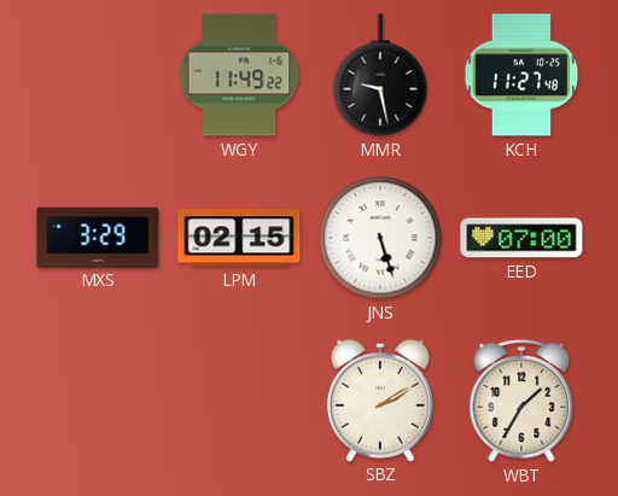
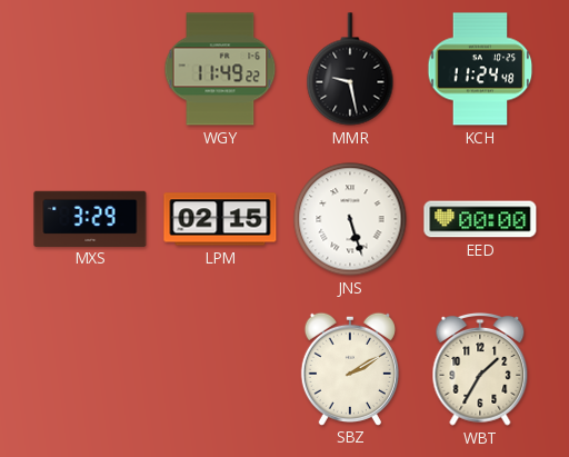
KCH: 11:27 -> 11:24
EED: 07:00 -> 00:00
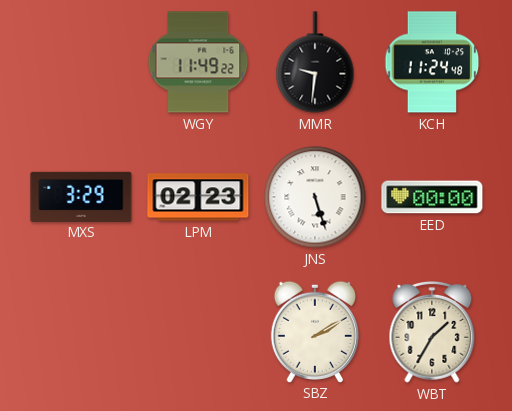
MMR: 9:28 -> 9:31
LPM: 02:15 -> 02:23
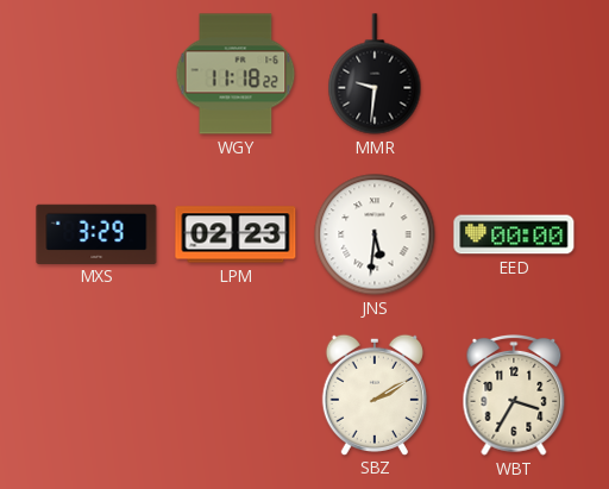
WGY: 11:49 -> 11:18
KCH: 11:24 -> none
JNS: 5:27 -> 5:31
WBT: 1:35 -> 3:35
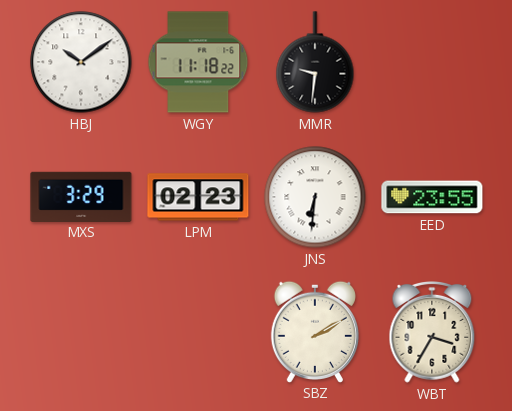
HBJ: none -> 10:09
JNS: 5:31 -> 6:31
EED: 00:00 -> 23:55
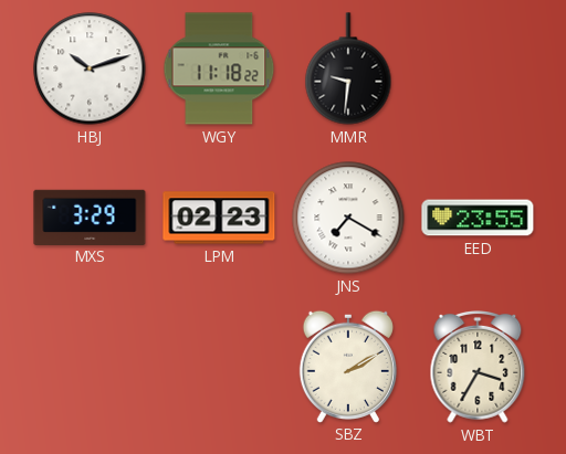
HBJ: 10:09 -> 10:12
JNS: 6:31 -> 7:20
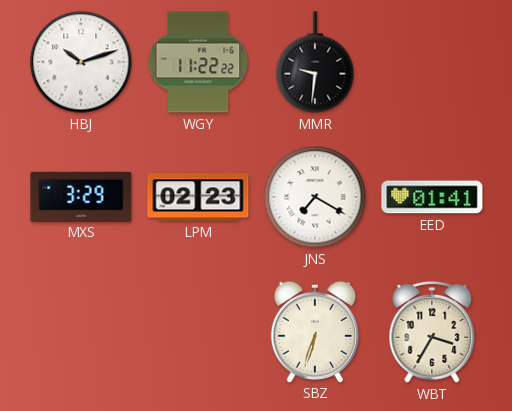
WGY: 11:18 -> 11:22
EED: 23:55 -> 01:41
SBZ: 2:10 -> 6:33
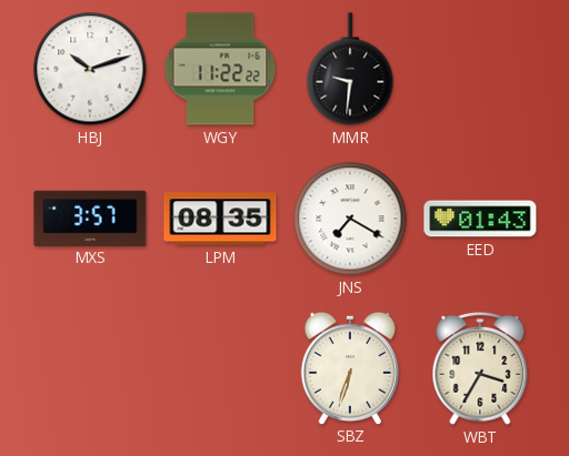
MXS: 3:29 -> 3:57
LPM: 02:23 -> 08:35
EED: 01:41 -> 01:43
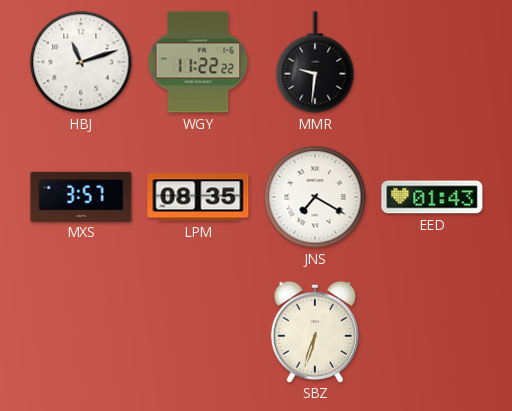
HBJ: 10:12 -> 11:12
WBT: 3:35 -> none
